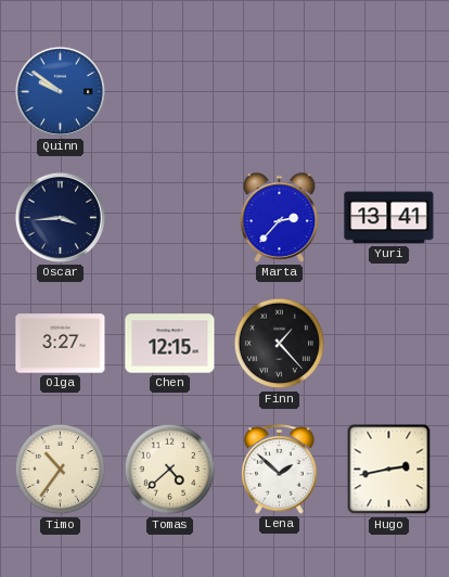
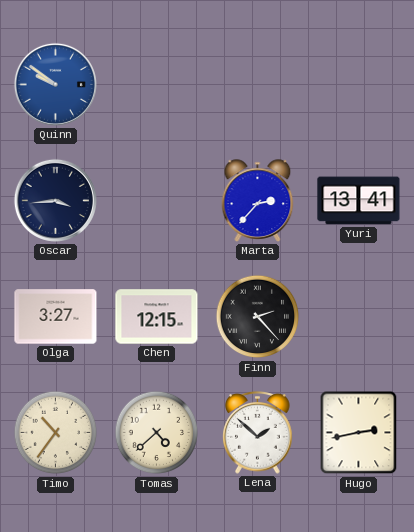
Finn: 1:23 -> 2:23
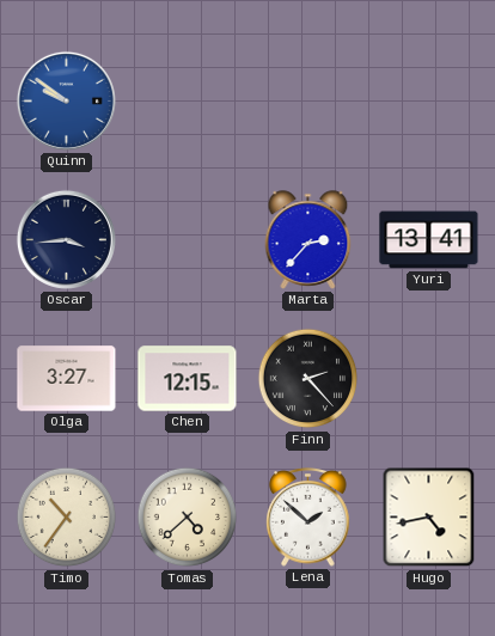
Hugo: 2:43 -> 4:43
